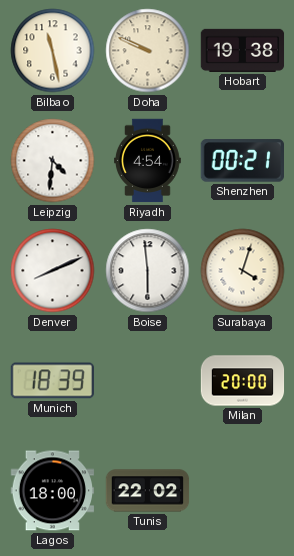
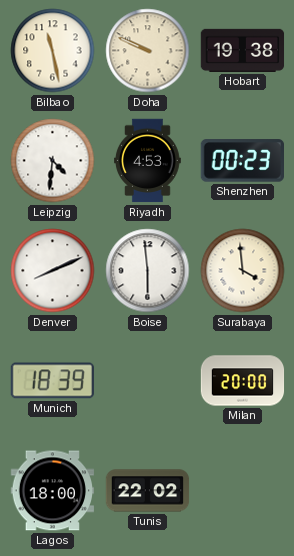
Riyadh: 4:54 -> 4:53
Shenzhen: 00:21 -> 00:23
Surabaya: 4:03 -> 3:59
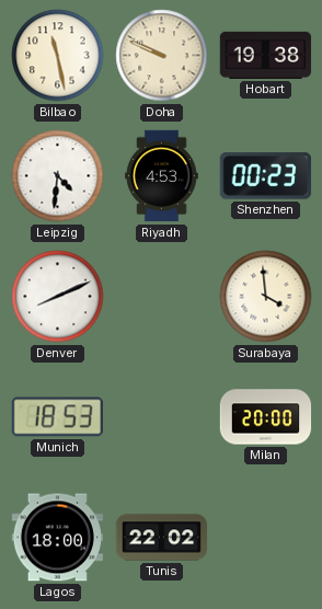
Boise: 5:59 -> none
Munich: 18:39 -> 18:53
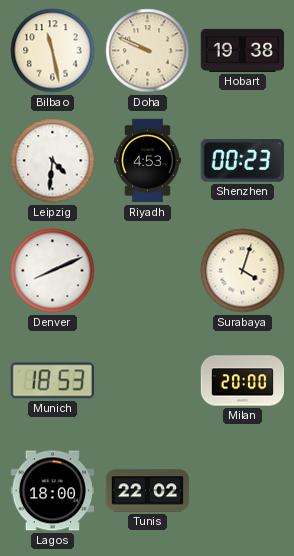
Surabaya: 3:59 -> 4:03
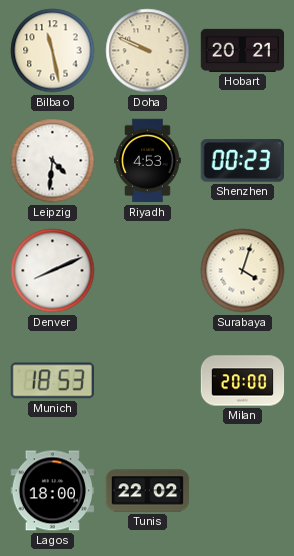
Hobart: 19:38 -> 20:21
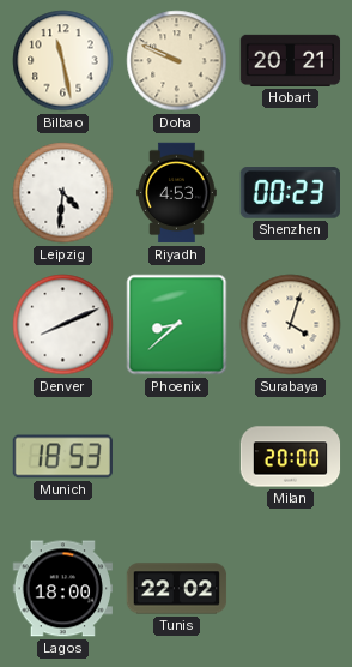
Phoenix: none -> 8:38
